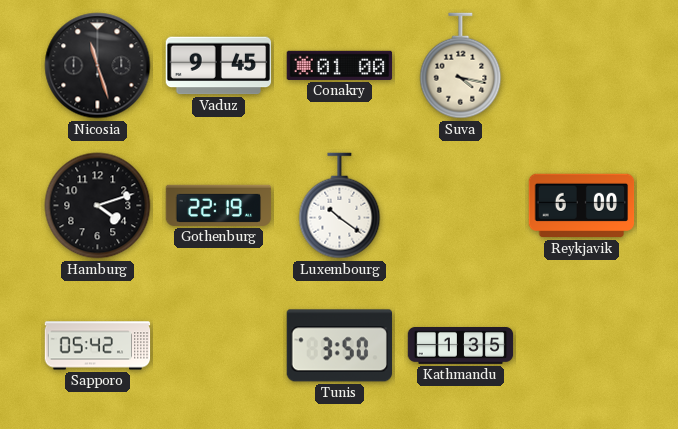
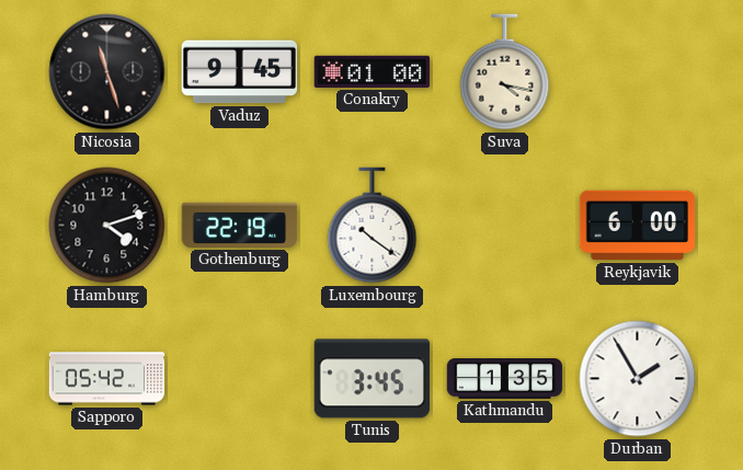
Tunis: 3:50 -> 3:45
Durban: none -> 1:55
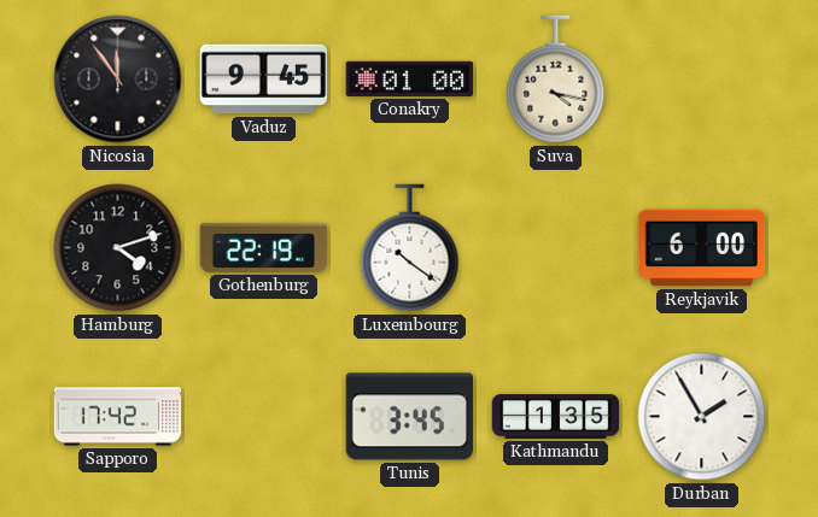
Nicosia: 11:27 -> 11:54
Sapporo: 05:42 -> 17:42
